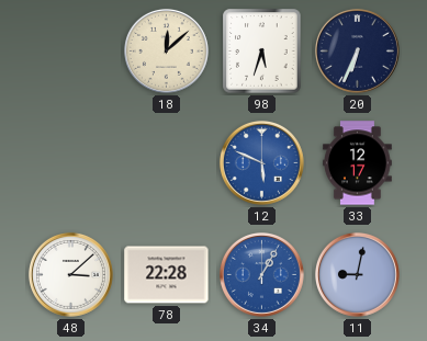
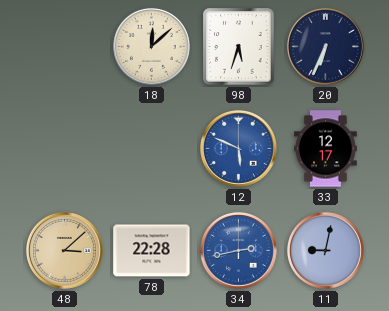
48 dial: white -> champagne
34: 1:05 -> 2:43
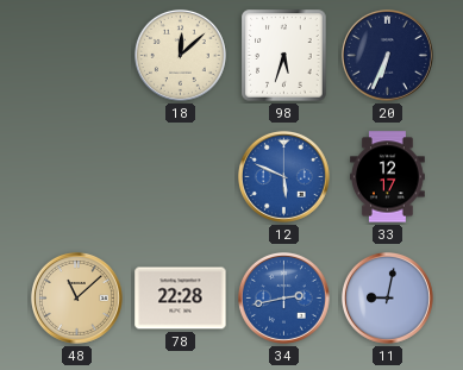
48: 3:08 -> 11:08
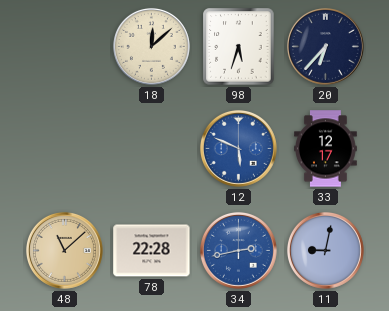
20: 6:34 -> 6:37
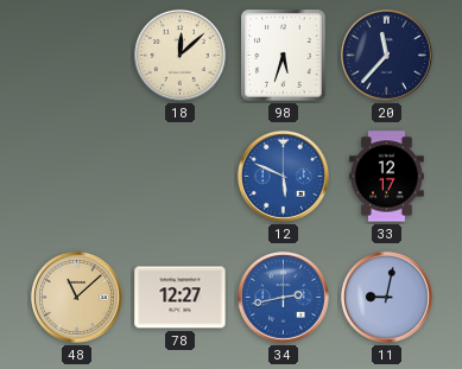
20: 6:37 -> 11:37
78: 22:28 -> 12:27
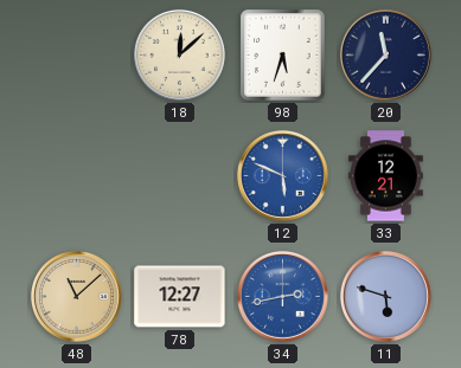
33: 12:17 -> 12:21
11: 9:02 -> 5:48
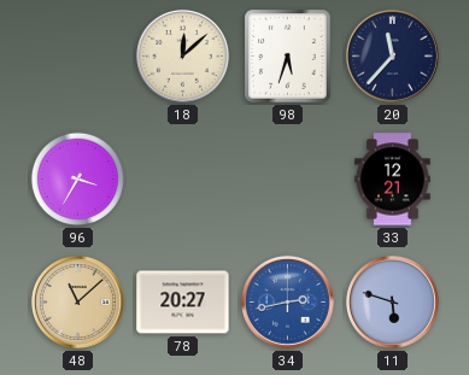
96: none -> 3:35
12: 5:49 -> none
78: 12:27 -> 20:27
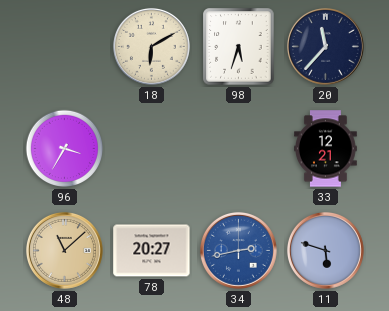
18: 12:08 -> 6:10
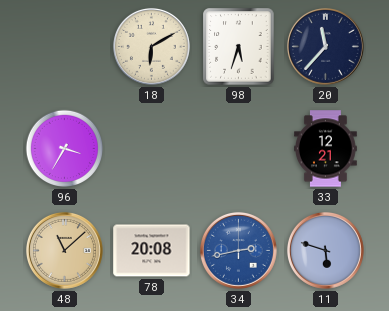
78: 20:27 -> 20:08
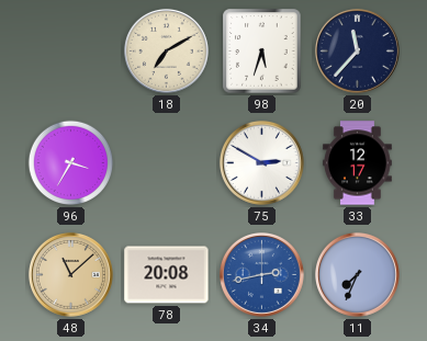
18: 6:10 -> 7:10
75: none -> 2:50
33: 12:21 -> 12:17
11: 5:48 -> 7:34
